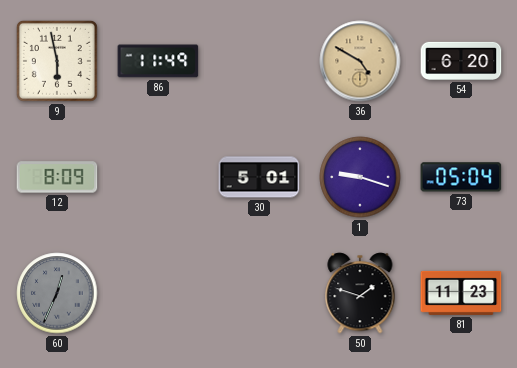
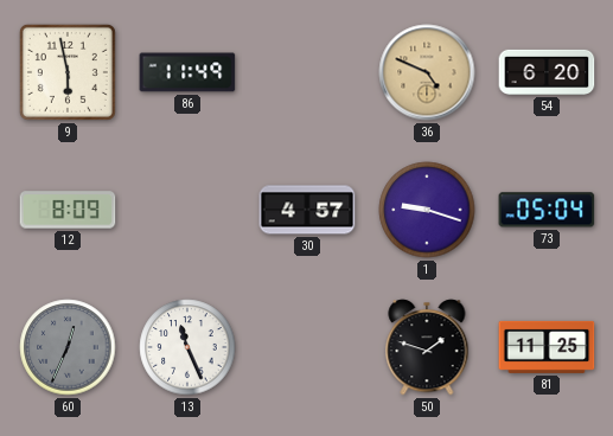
36: 4:50 -> 4:49
30: 5:01 -> 4:57
13: none -> 11:26
81: 11:23 -> 11:25
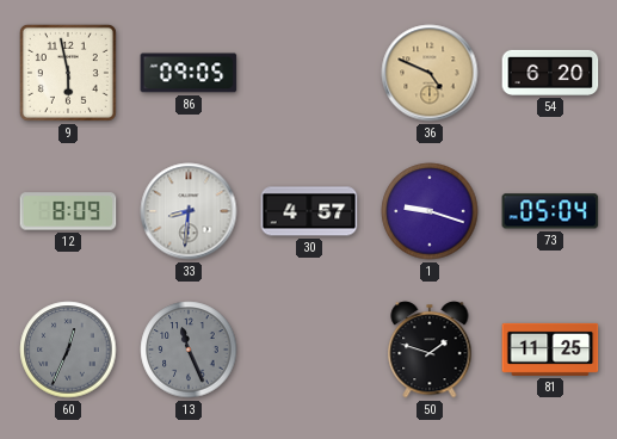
86: 11:49 -> 09:05
33: none -> 8:31
13 dial: white -> grey
